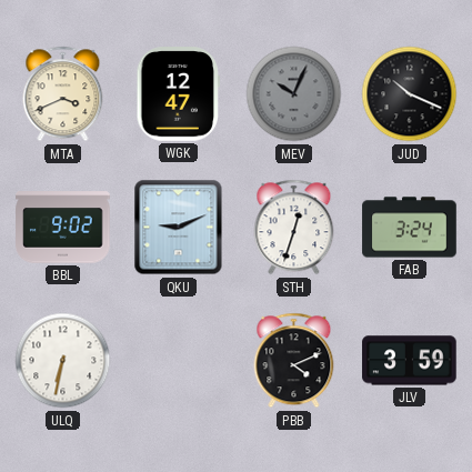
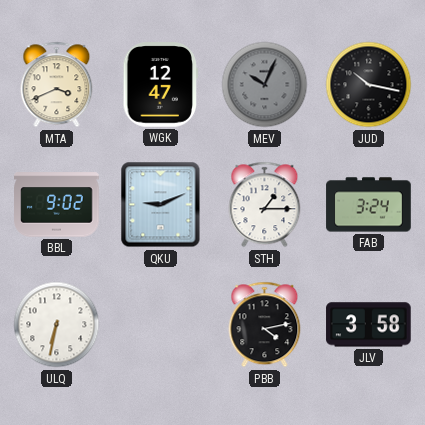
JUD: 10:19 -> 10:17
STH: 12:33 -> 1:15
PBB: 4:11 -> 4:13
JLV: 3:59 -> 3:58
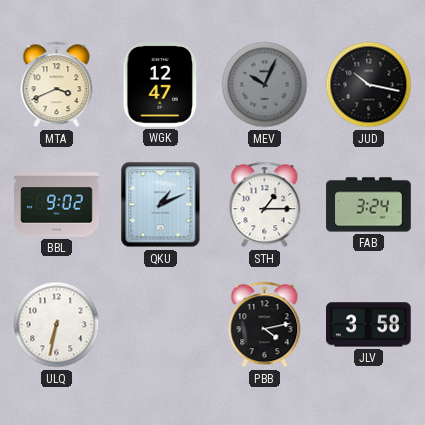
QKU: 9:11 -> 1:11
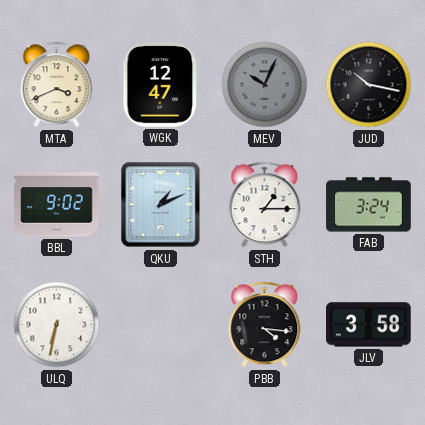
PBB: 4:13 -> 4:16
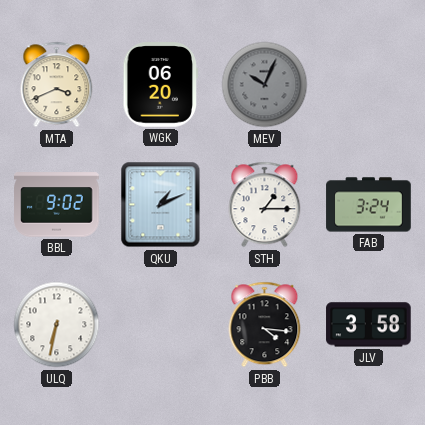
WGK: 12:47 -> 06:20
JUD: 10:17 -> none
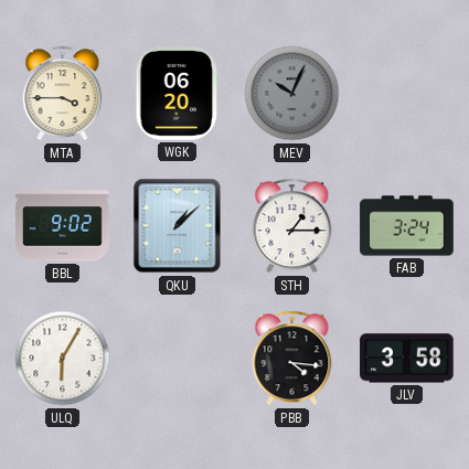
MTA: 3:41 -> 3:45
QKU: 1:11 -> 1:08
ULQ: 6:32 -> 6:05
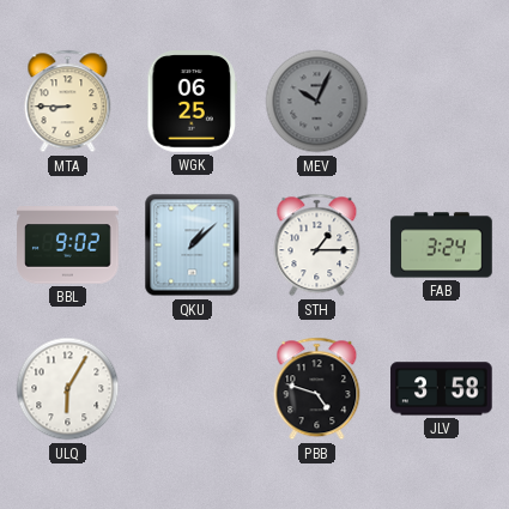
MTA: 3:45 -> 8:45
WGK: 06:20 -> 06:25
PBB: 4:16 -> 4:48
